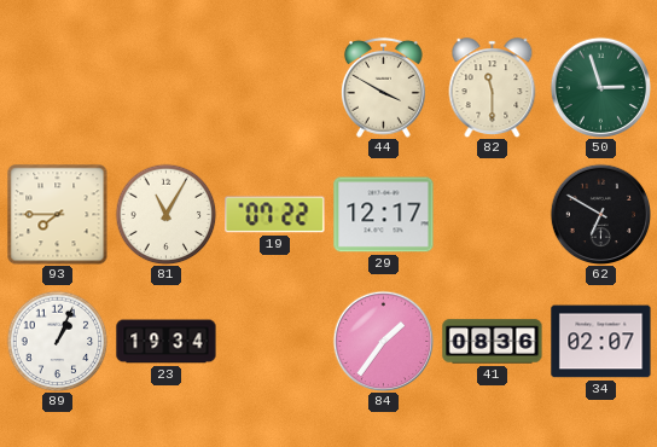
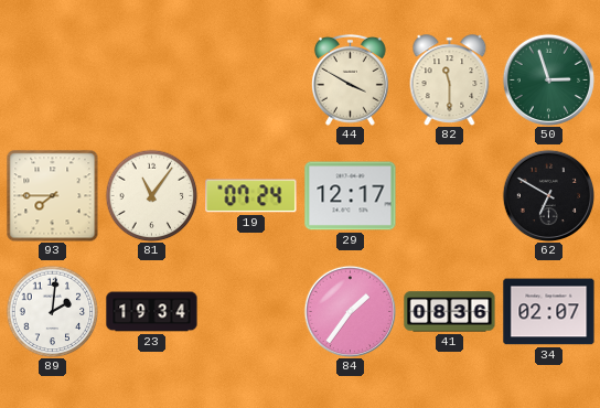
81: 11:05 -> 11:06
19: 07:22 -> 07:24
89: 1:04 -> 2:01
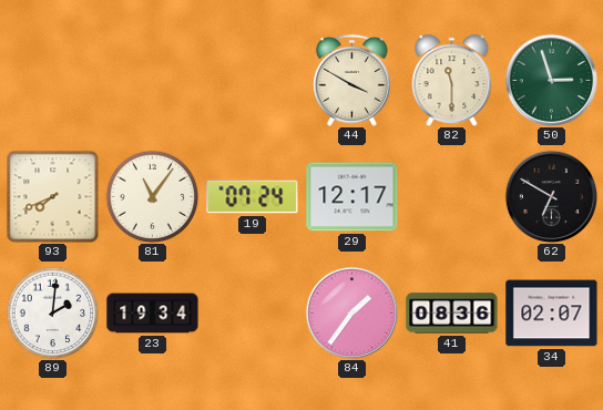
93: 7:45 -> 7:41
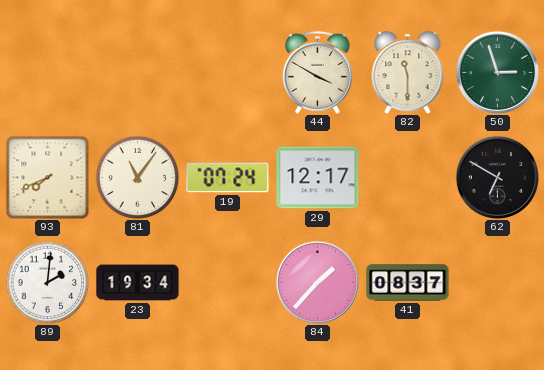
84: 1:36 -> 1:37
41: 08:36 -> 08:37
34: 02:07 -> none
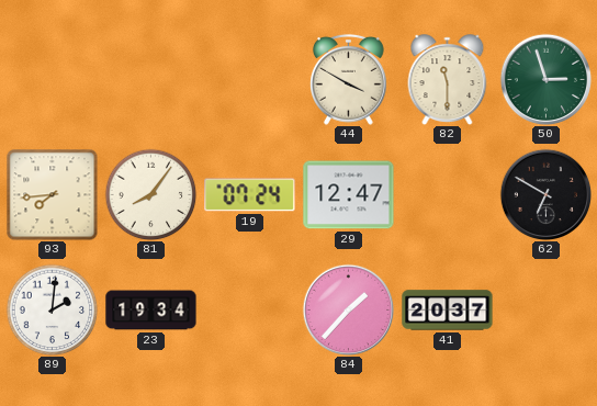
93: 7:41 -> 7:44
81: 11:06 -> 8:06
29: 12:17 -> 12:47
41: 08:37 -> 20:37
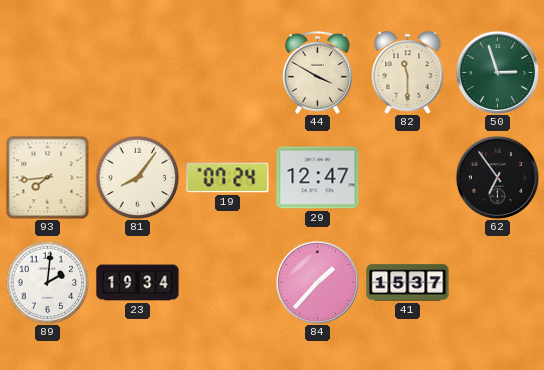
62: 6:50 -> 6:54
41: 20:37 -> 15:37
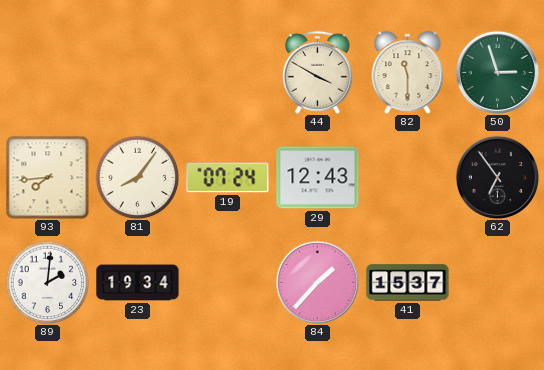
29: 12:47 -> 12:43
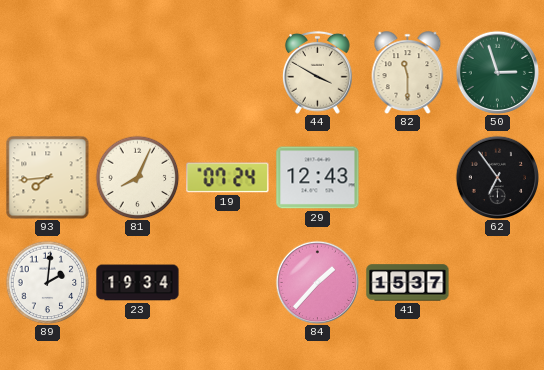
81: 8:06 -> 8:04
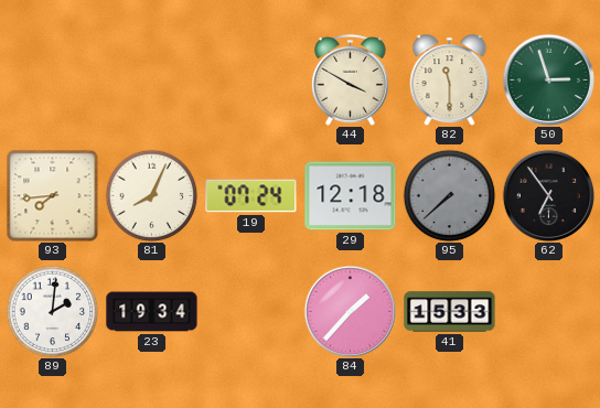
29: 12:43 -> 12:18
95: none -> 7:38
41: 15:37 -> 15:33
